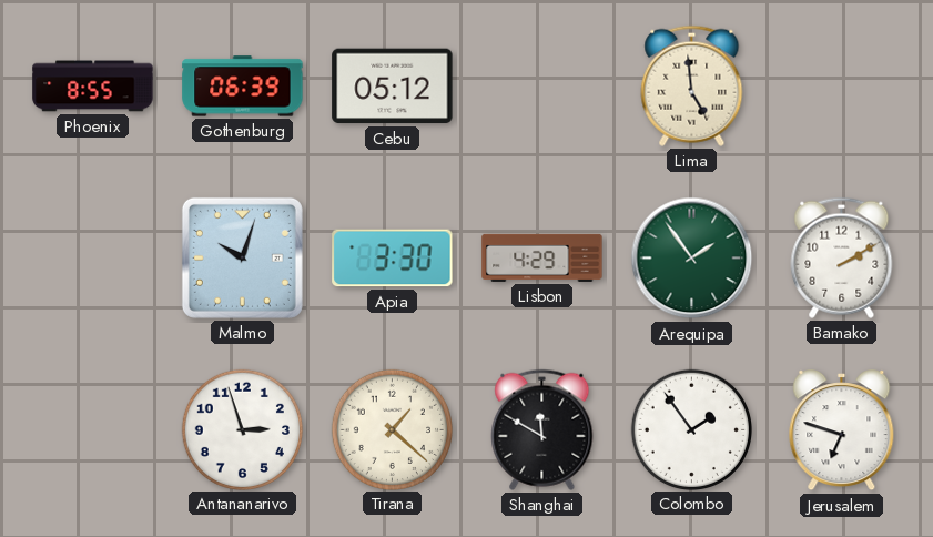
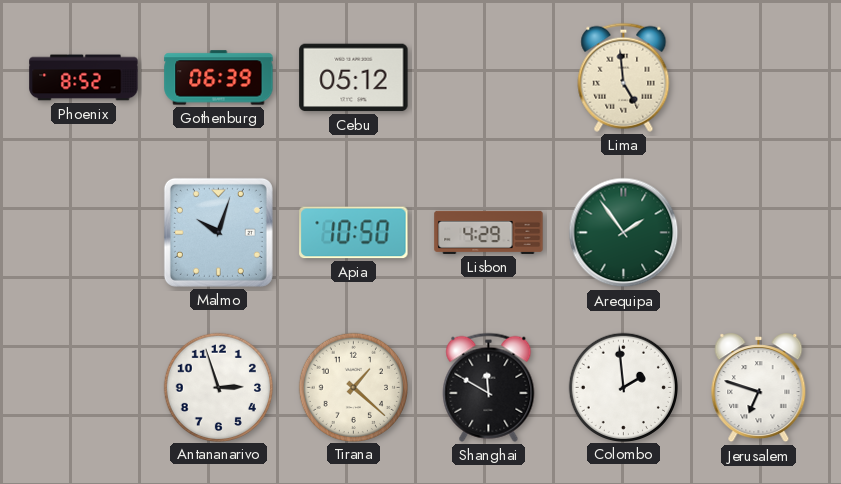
Phoenix: 8:55 -> 8:52
Apia: 3:30 -> 10:50
Bamako: 2:10 -> none
Colombo: 1:54 -> 1:59
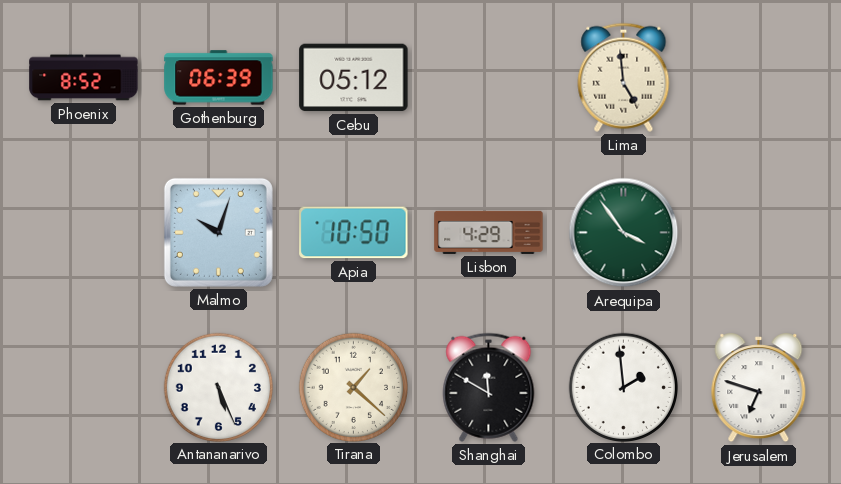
Arequipa: 1:54 -> 3:54
Antananarivo: 2:57 -> 5:26
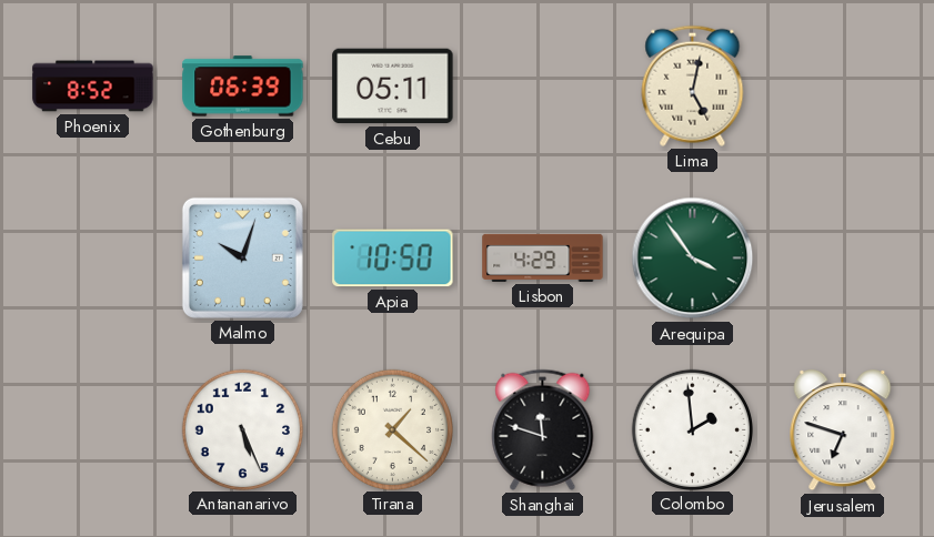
Cebu: 05:12 -> 05:11
Lima: 4:59 -> 5:02
Shanghai: 11:50 -> 11:48
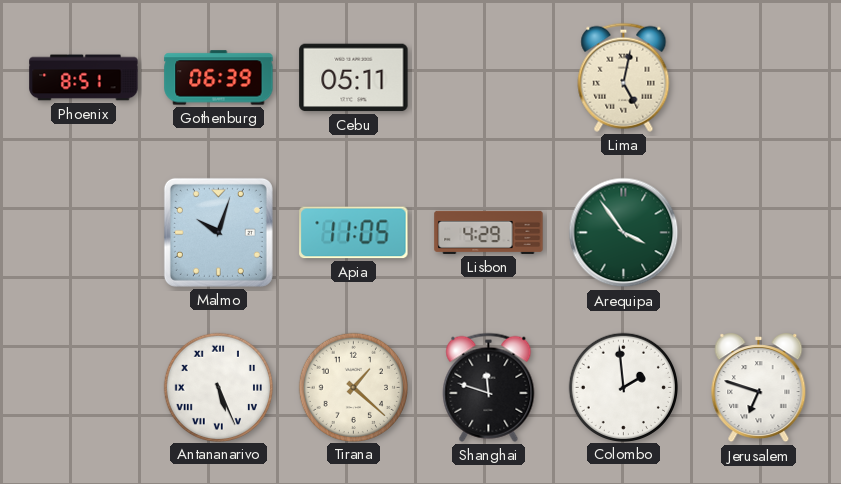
Phoenix: 8:52 -> 8:51
Apia: 10:50 -> 11:05
Antananarivo numerals: Arabic -> Roman
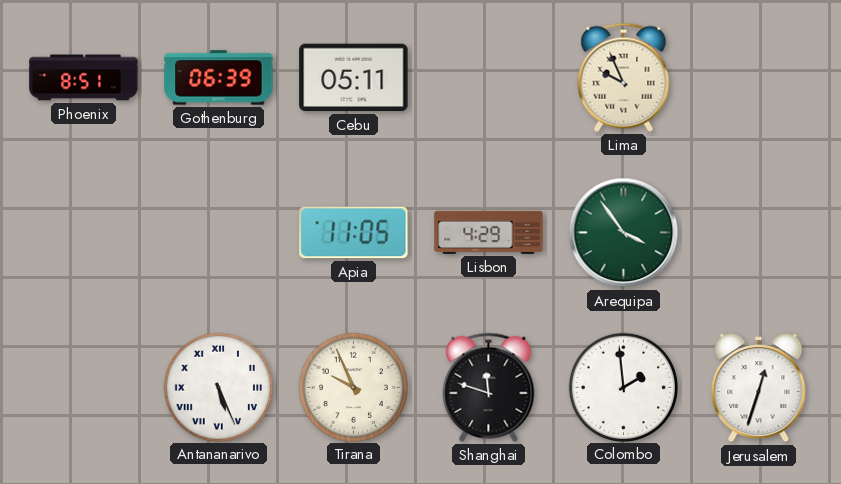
Lima: 5:02 -> 9:56
Malmo: 10:03 -> none
Tirana: 1:22 -> 9:56
Jerusalem: 6:48 -> 12:33
